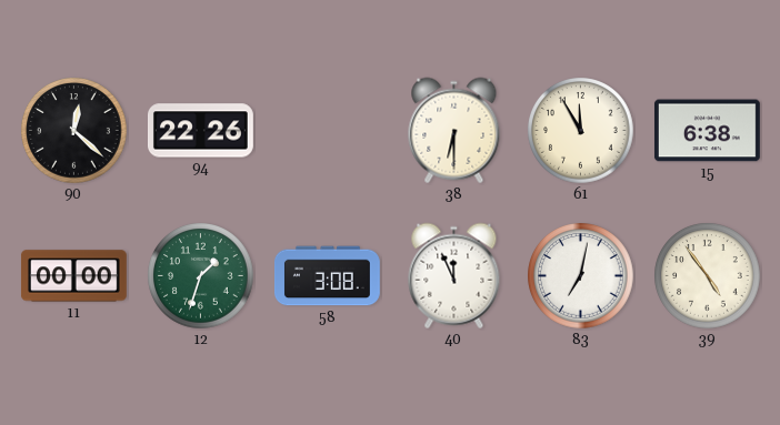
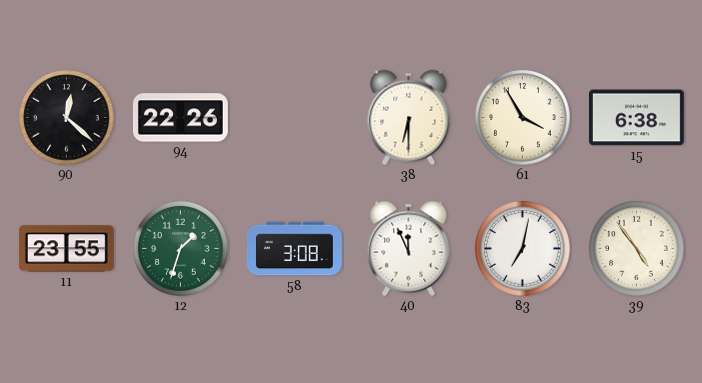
61: 11:55 -> 3:55
11: 00:00 -> 23:55
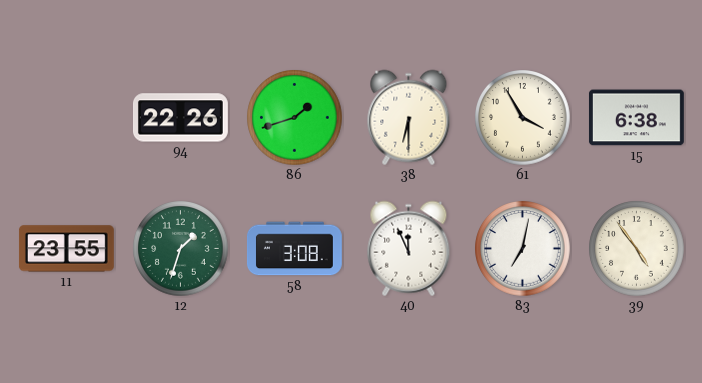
90: 12:22 -> none
86: none -> 1:42
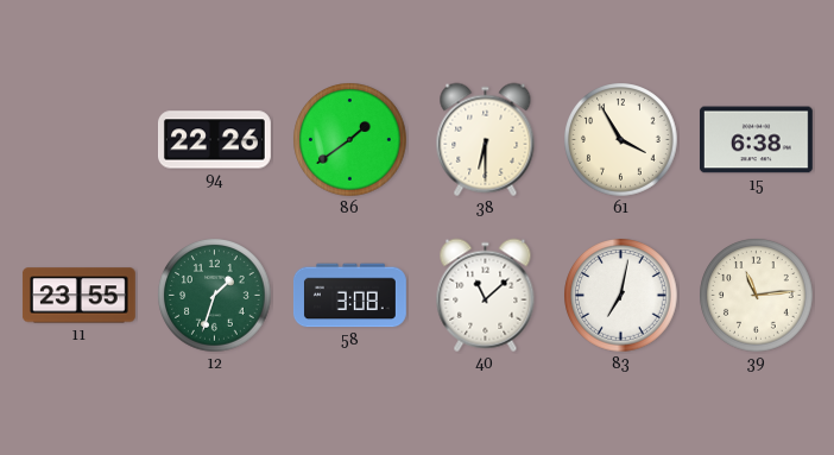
86: 1:42 -> 1:39
40: 11:56 -> 11:08
39: 4:54 -> 11:14
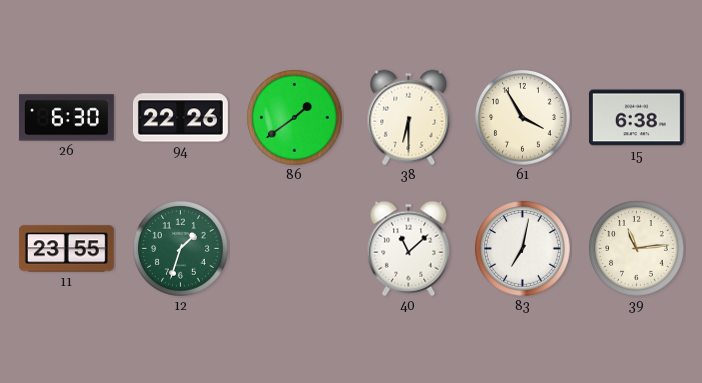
26: none -> 6:30
58: 3:08 -> none
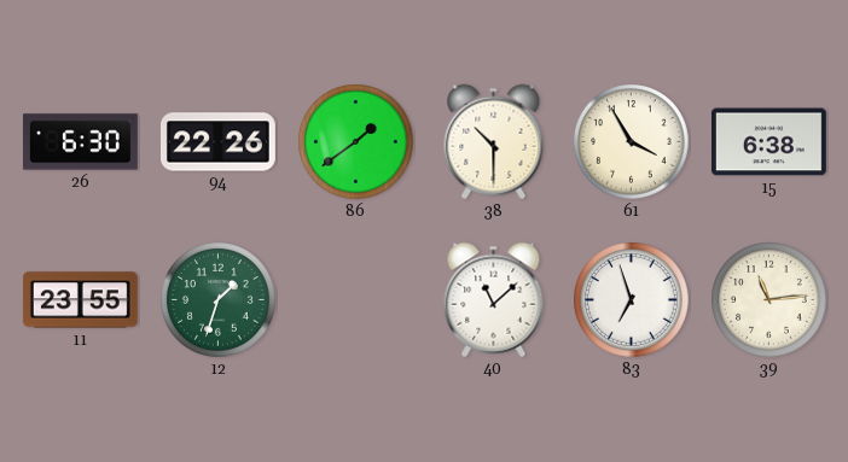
38: 6:30 -> 10:30
83: 7:02 -> 6:57
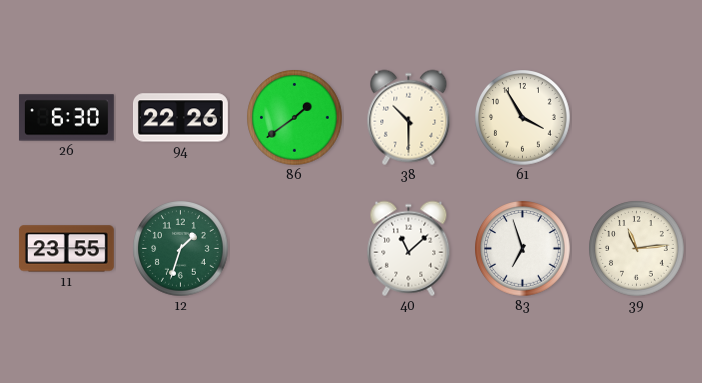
15: 6:38 -> none
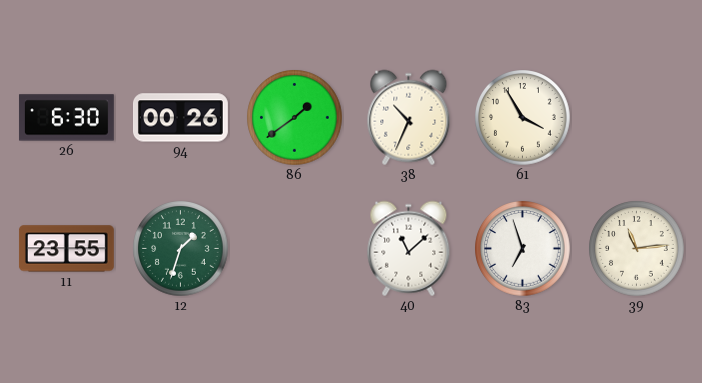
94: 22:26 -> 00:26
38: 10:30 -> 10:34
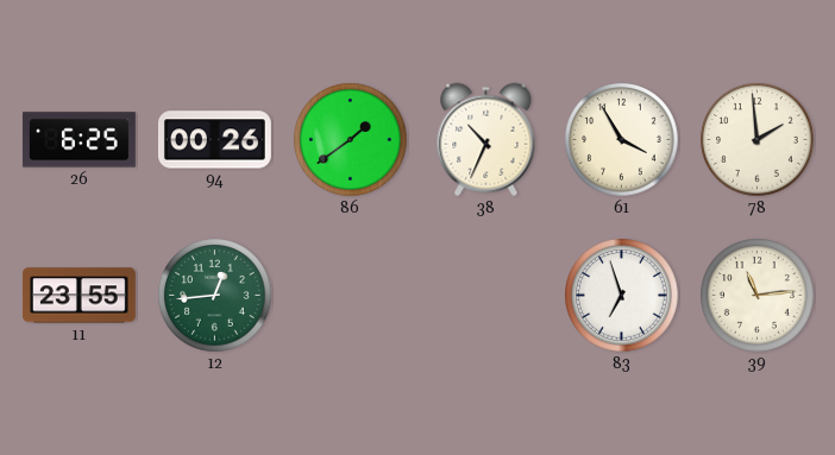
26: 6:30 -> 6:25
78: none -> 1:59
12: 1:33 -> 12:44
40: 11:08 -> none
